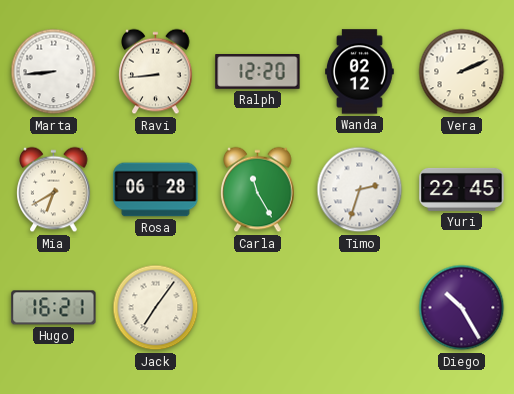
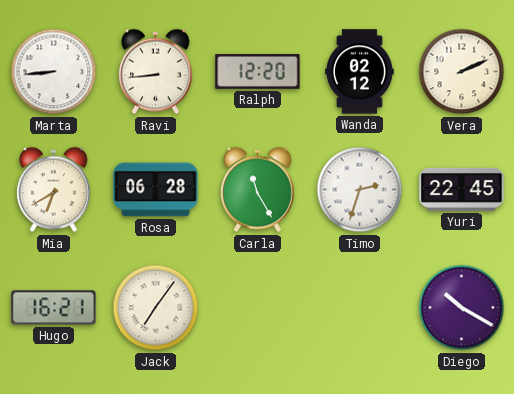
Diego: 10:25 -> 10:20
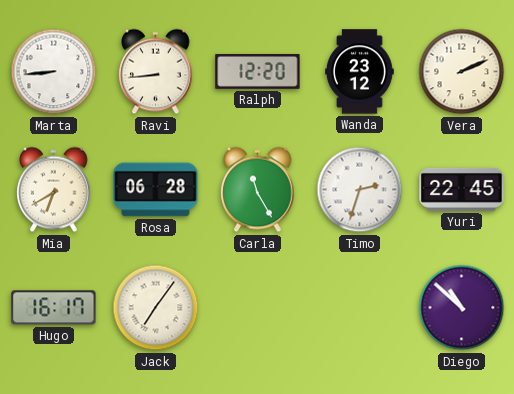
Wanda: 02:12 -> 23:12
Hugo: 16:21 -> 16:17
Diego: 10:20 -> 10:52
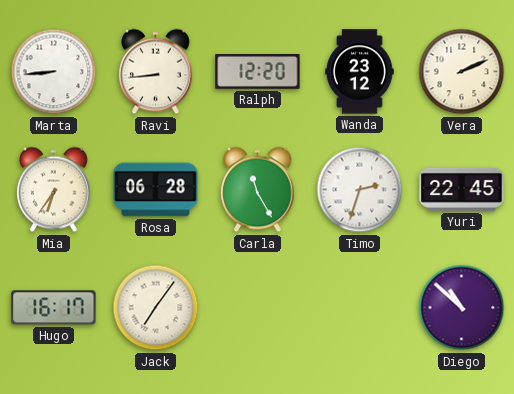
Mia: 6:40 -> 6:36
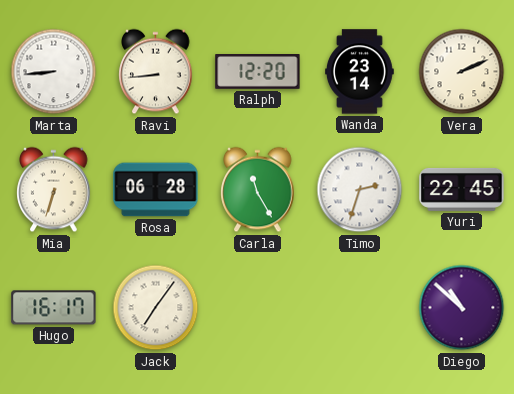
Wanda: 23:12 -> 23:14
Mia: 6:36 -> 6:33
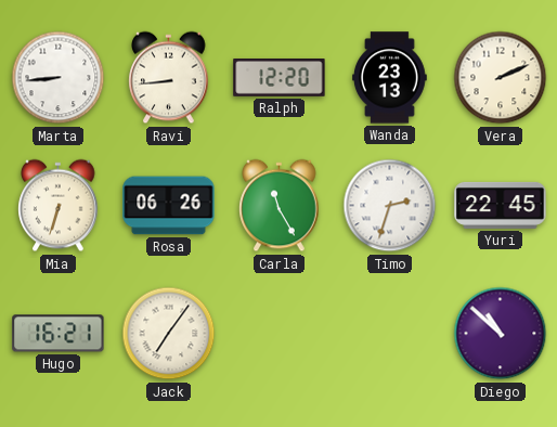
Wanda: 23:14 -> 23:13
Rosa: 06:28 -> 06:26
Hugo: 16:17 -> 16:21
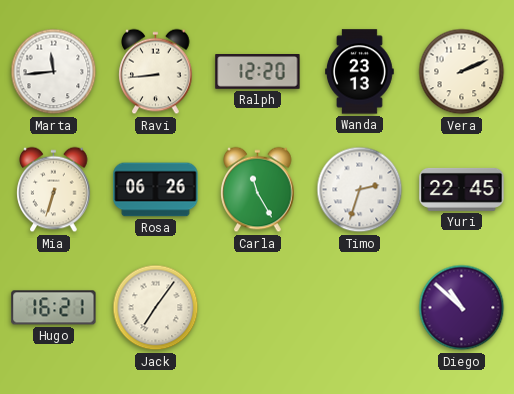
Marta: 8:44 -> 11:44
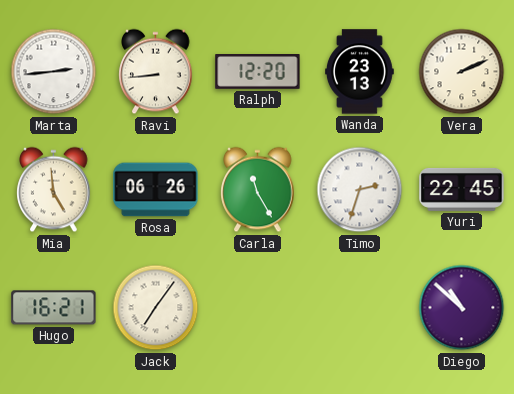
Marta: 11:44 -> 2:44
Mia: 6:33 -> 4:59
